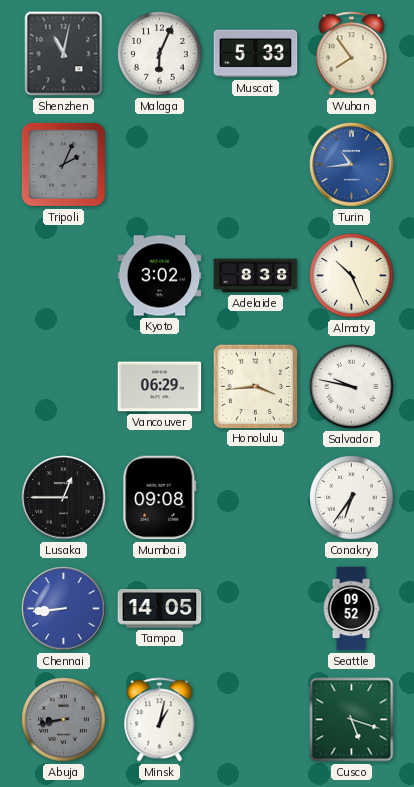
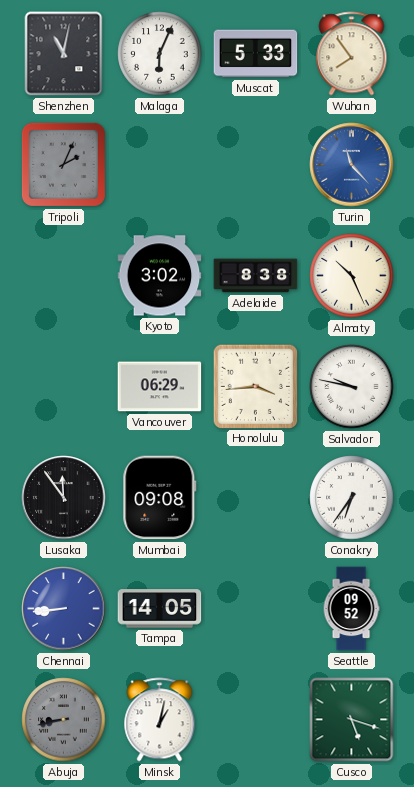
Turin: 10:44 -> 11:23
Lusaka: 12:45 -> 11:54
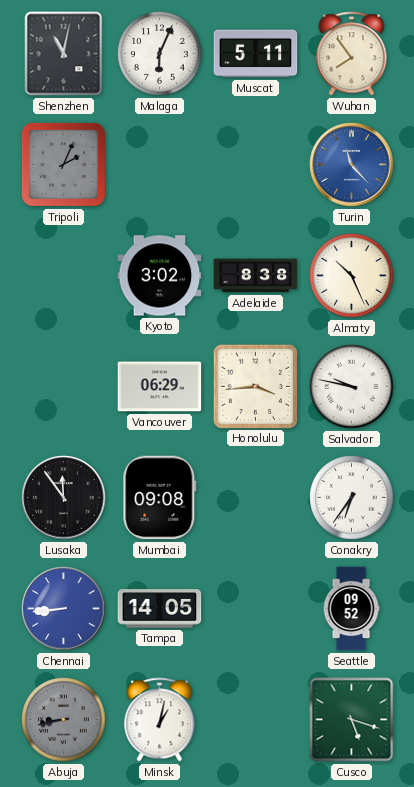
Muscat: 5:33 -> 5:11
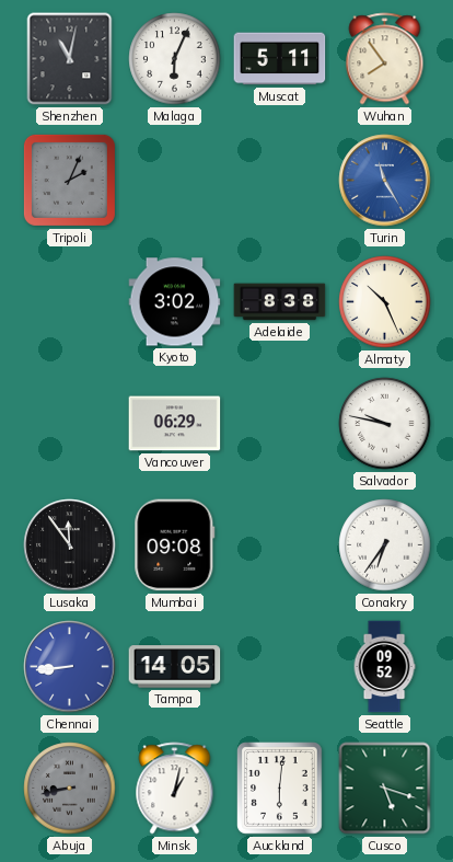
Turin: 11:23 -> 11:25
Honolulu: 3:44 -> none
Auckland: none -> 6:01
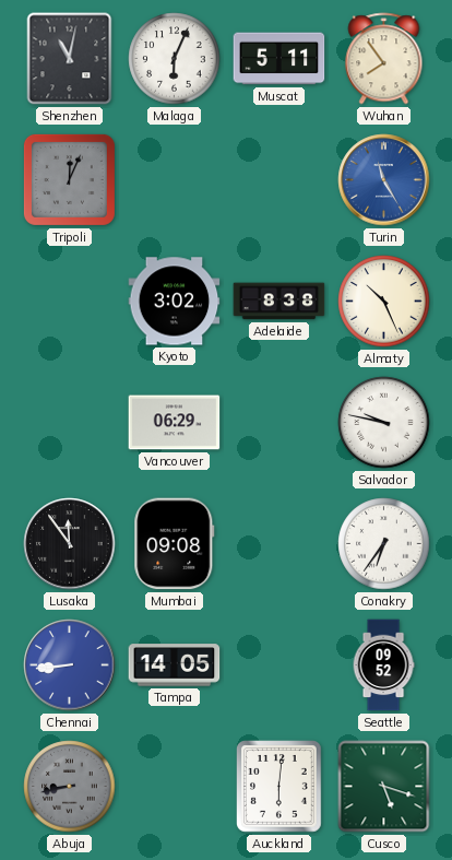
Tripoli: 2:04 -> 12:04
Minsk: 1:02 -> none
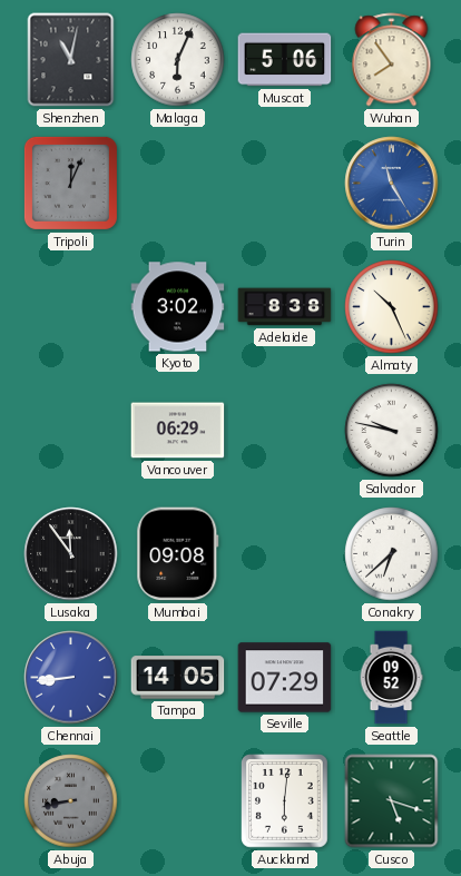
Muscat: 5:11 -> 5:06
Conakry: 6:36 -> 6:38
Seville: none -> 07:29
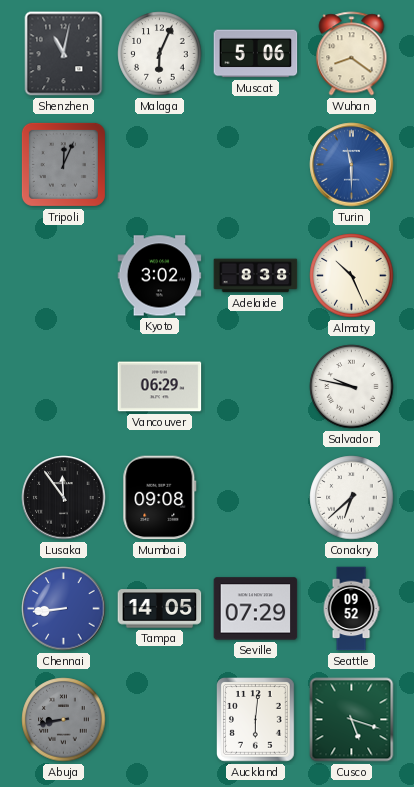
Wuhan: 7:54 -> 8:21
Turin: 11:25 -> 11:30
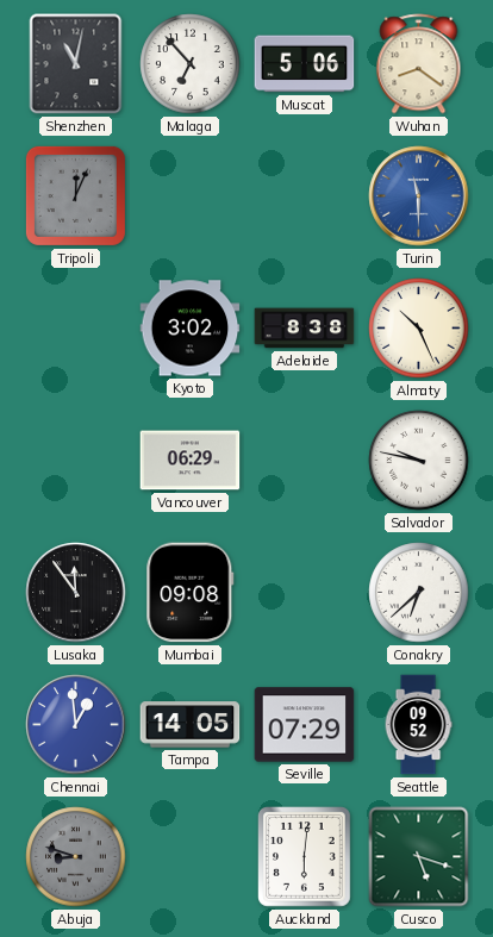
Malaga: 6:04 -> 6:53
Chennai: 8:44 -> 12:59
Abuja: 8:43 -> 8:48
